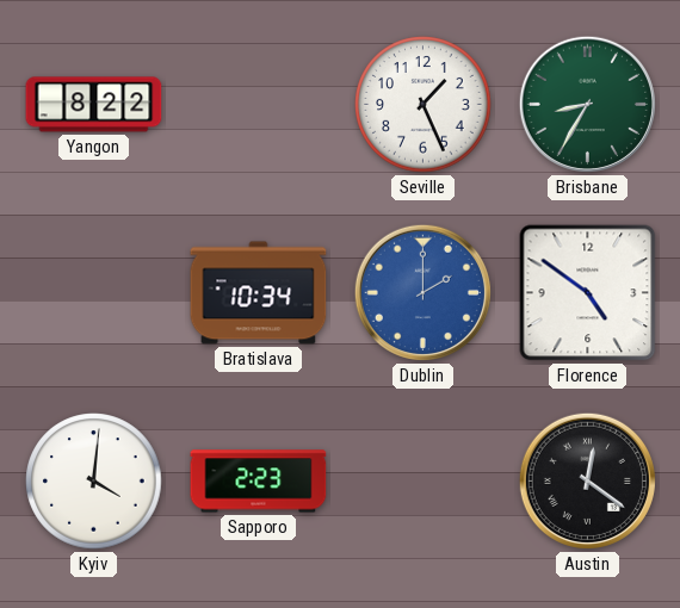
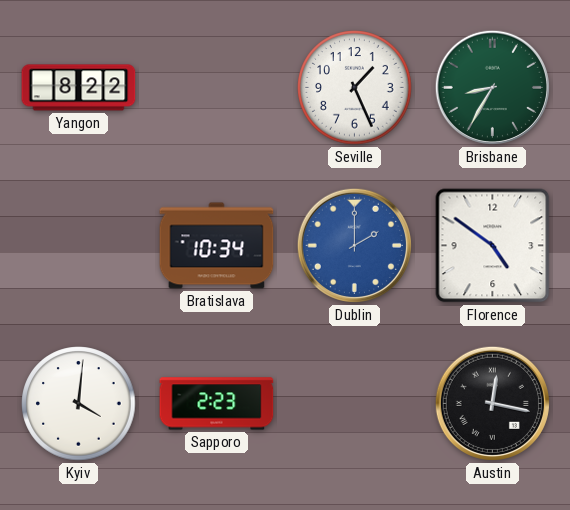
Austin: 12:21 -> 12:17
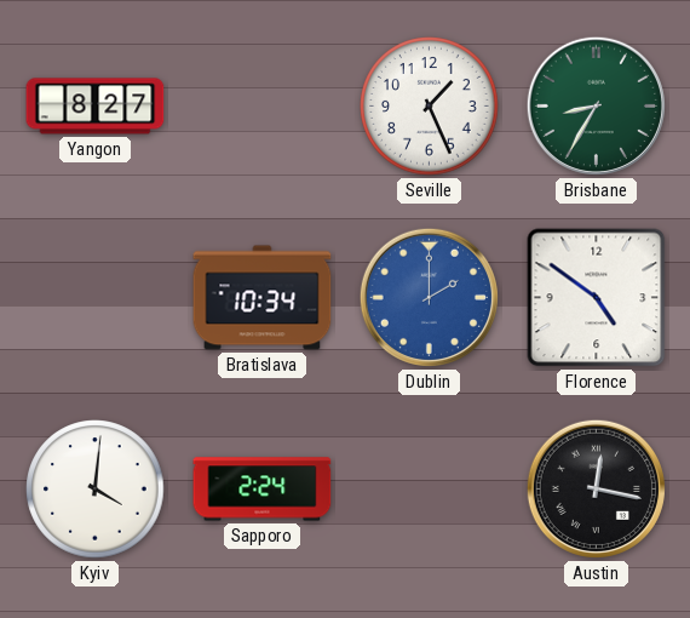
Yangon: 8:22 -> 8:27
Sapporo: 2:23 -> 2:24
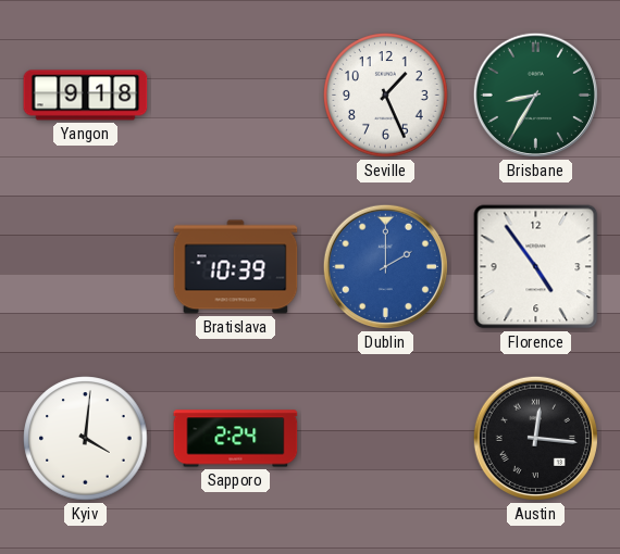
Yangon: 8:27 -> 9:18
Bratislava: 10:34 -> 10:39
Florence: 4:51 -> 4:54
Austin: 12:17 -> 12:16
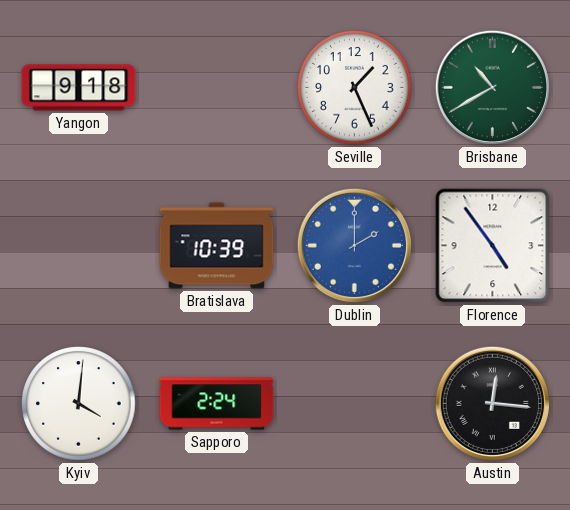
Brisbane: 8:35 -> 10:40
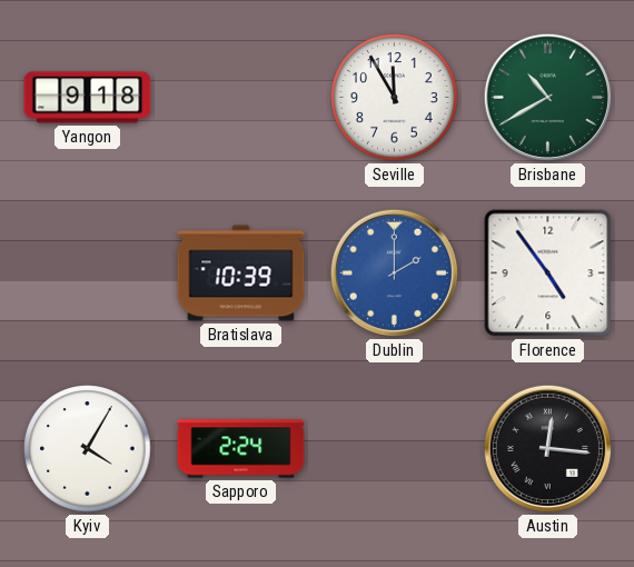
Seville: 1:26 -> 11:55
Kyiv: 4:01 -> 4:05
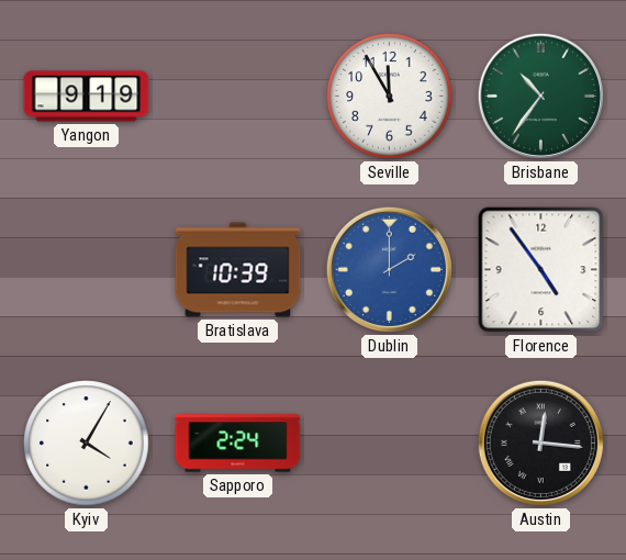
Yangon: 9:18 -> 9:19
Brisbane: 10:40 -> 10:36
